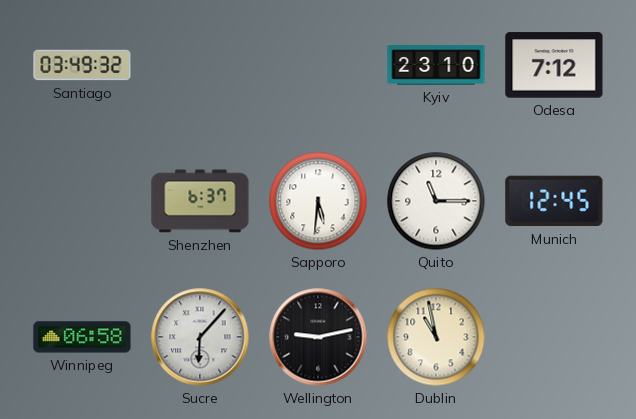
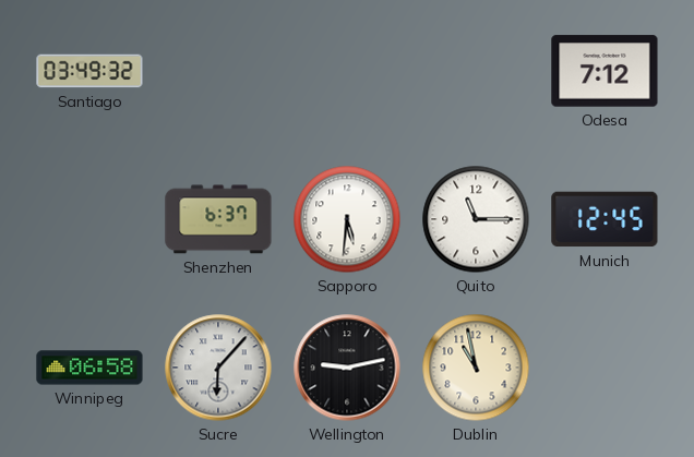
Kyiv: 23:10 -> none
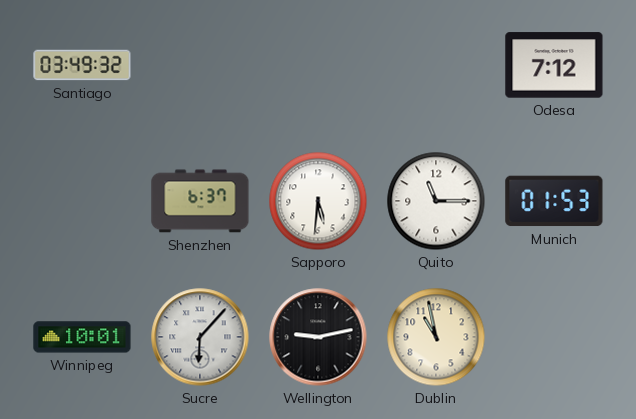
Munich: 12:45 -> 01:53
Winnipeg: 06:58 -> 10:01
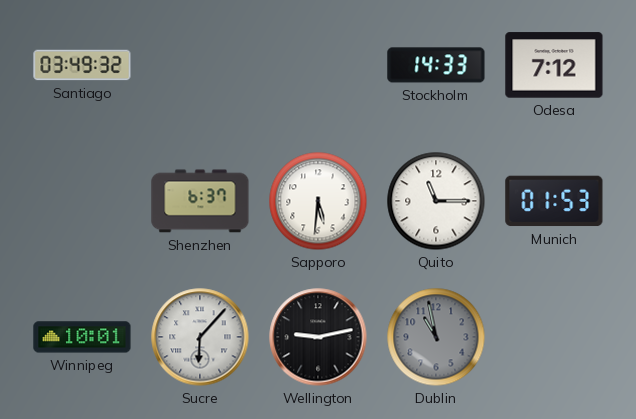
Stockholm: none -> 14:33
Dublin dial: cream -> grey
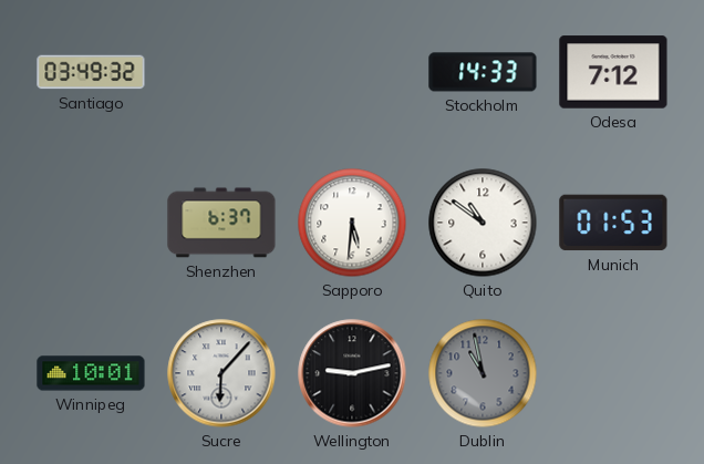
Quito: 11:15 -> 10:51
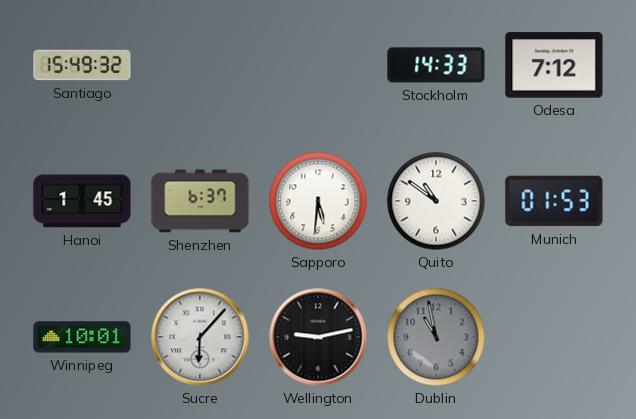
Santiago: 03:49 -> 15:49
Hanoi: none -> 1:45
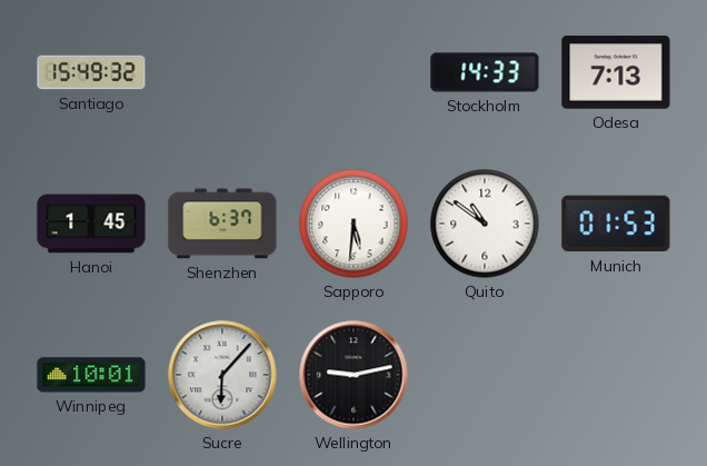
Odesa: 7:12 -> 7:13
Dublin: 10:58 -> none
